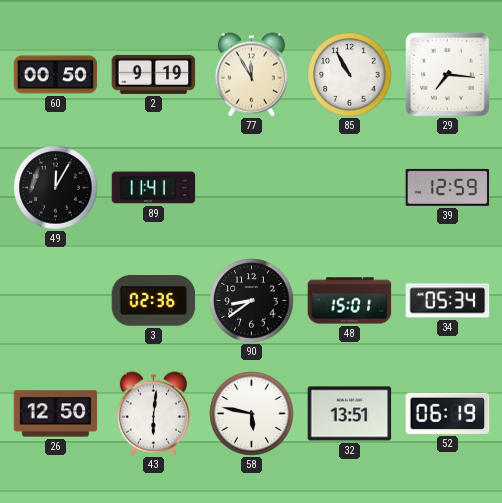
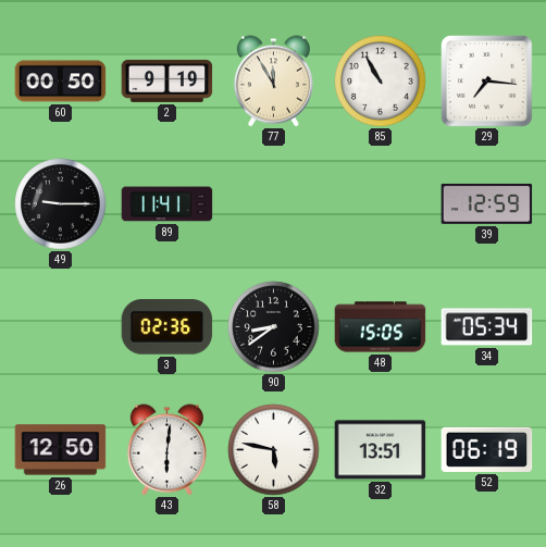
49: 12:05 -> 9:15
48: 15:01 -> 15:05
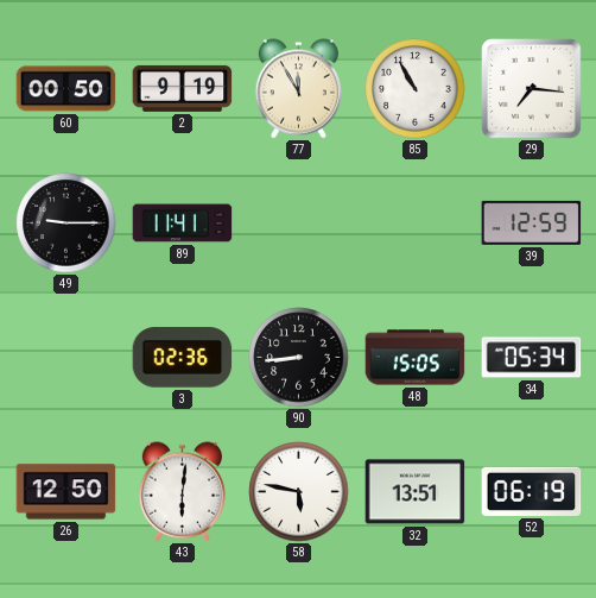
90: 8:39 -> 8:44
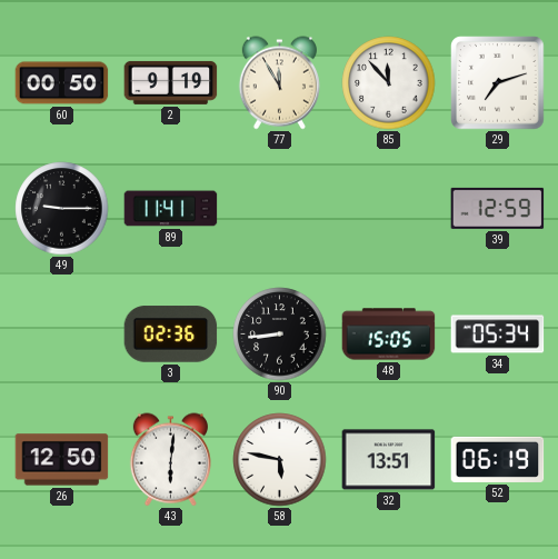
85: 10:55 -> 11:53
29: 7:16 -> 7:12
